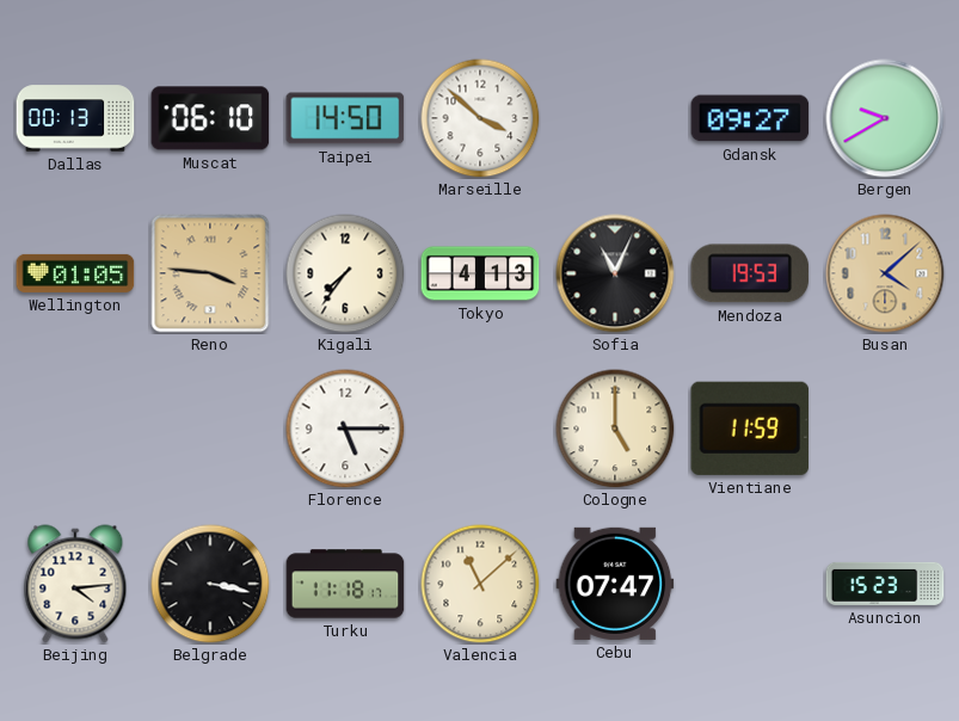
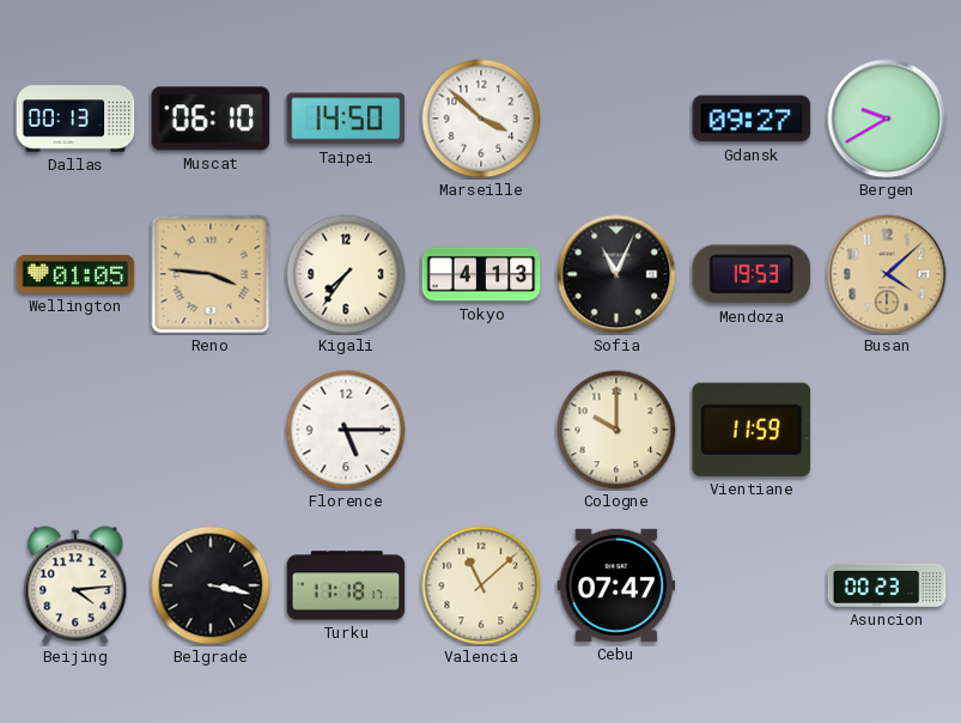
Cologne: 5:00 -> 10:00
Asuncion: 15:23 -> 00:23
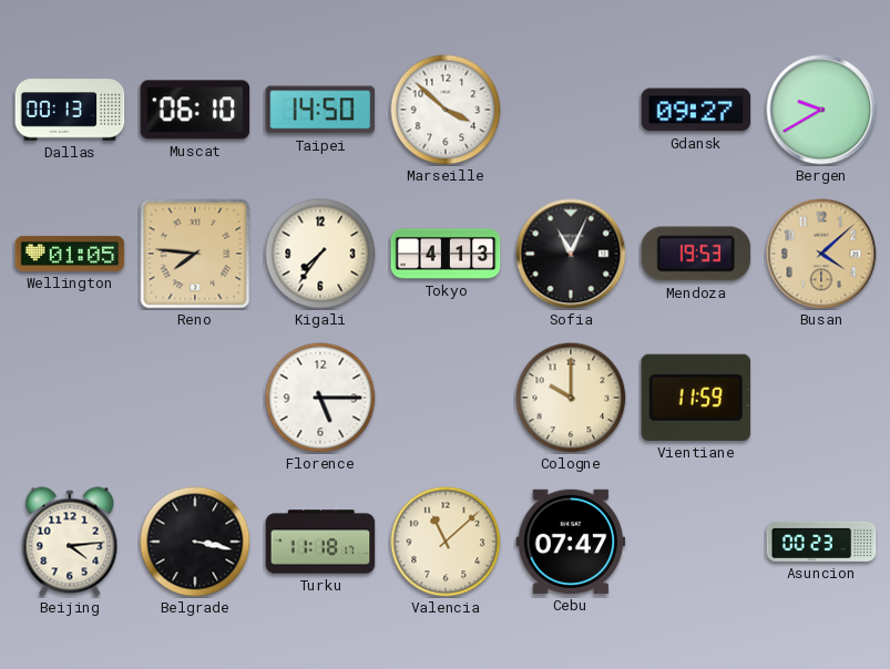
Reno: 3:46 -> 7:46
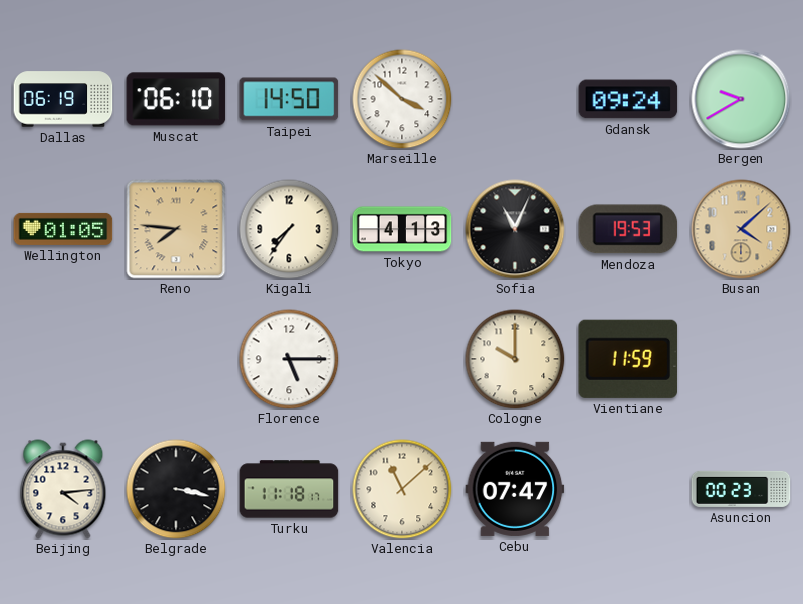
Dallas: 00:13 -> 06:19
Gdansk: 09:27 -> 09:24
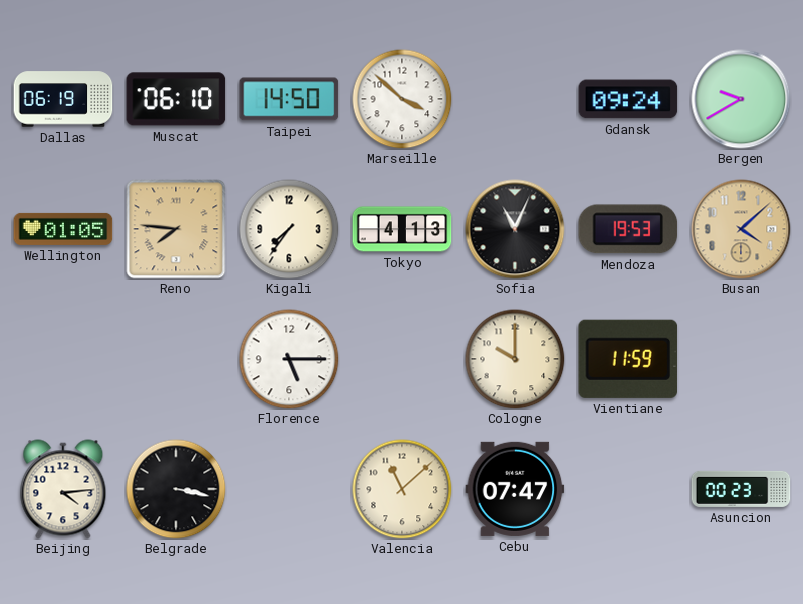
Turku: 11:18 -> none
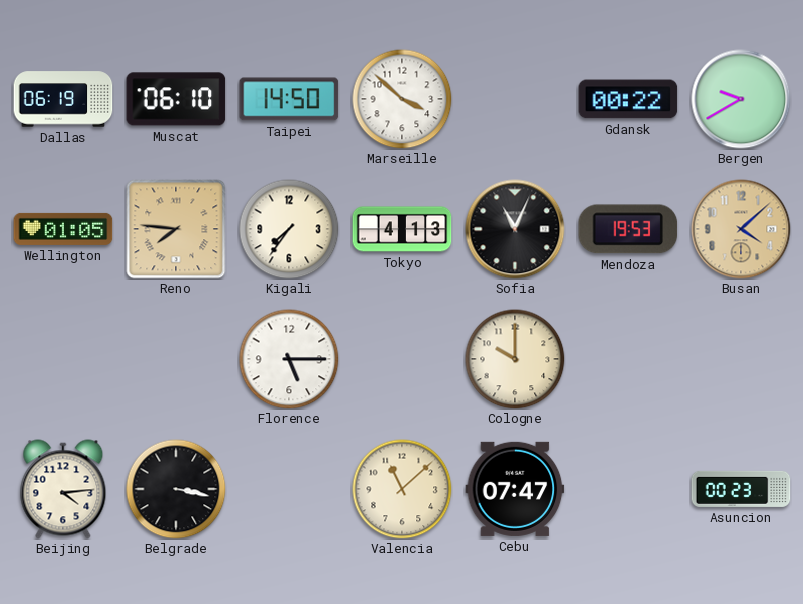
Gdansk: 09:24 -> 00:22
Vientiane: 11:59 -> none
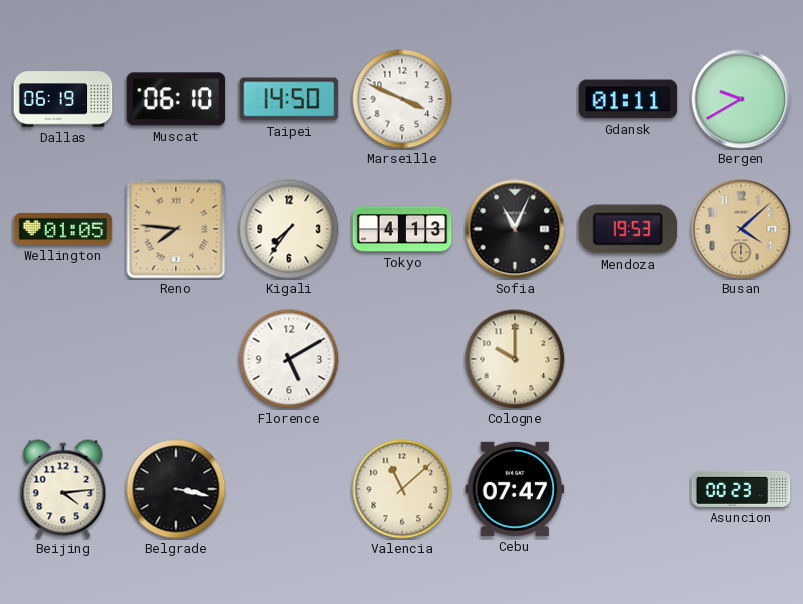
Marseille: 3:52 -> 3:49
Gdansk: 00:22 -> 01:11
Florence: 5:15 -> 5:10
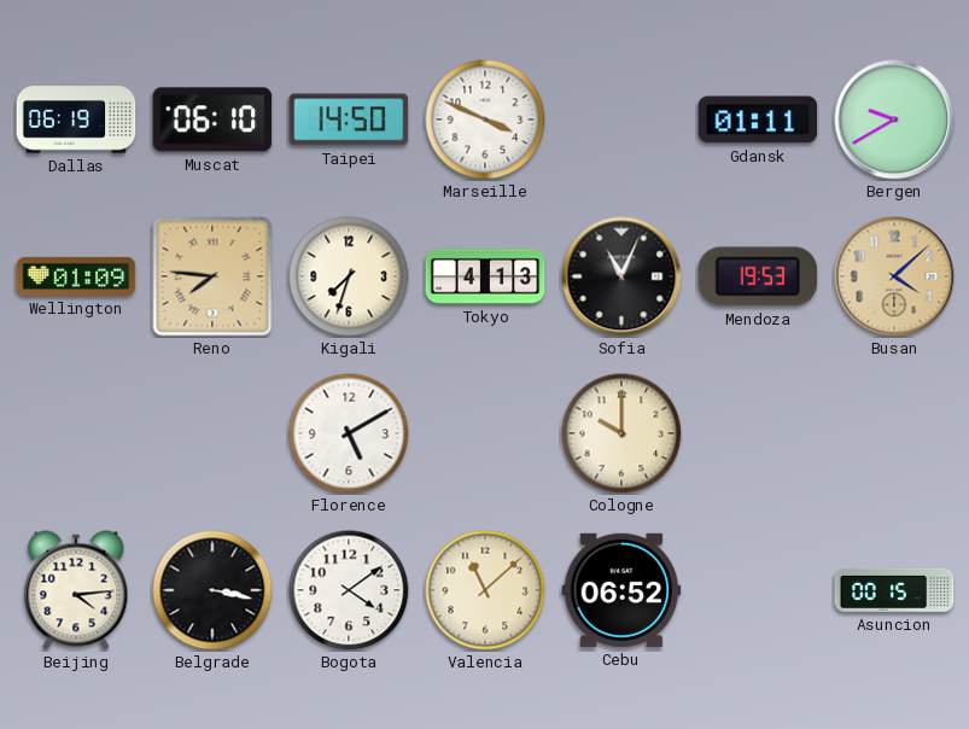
Wellington: 01:05 -> 01:09
Kigali: 7:36 -> 7:33
Bogota: none -> 4:09
Cebu: 07:47 -> 06:52
Asuncion: 00:23 -> 00:15
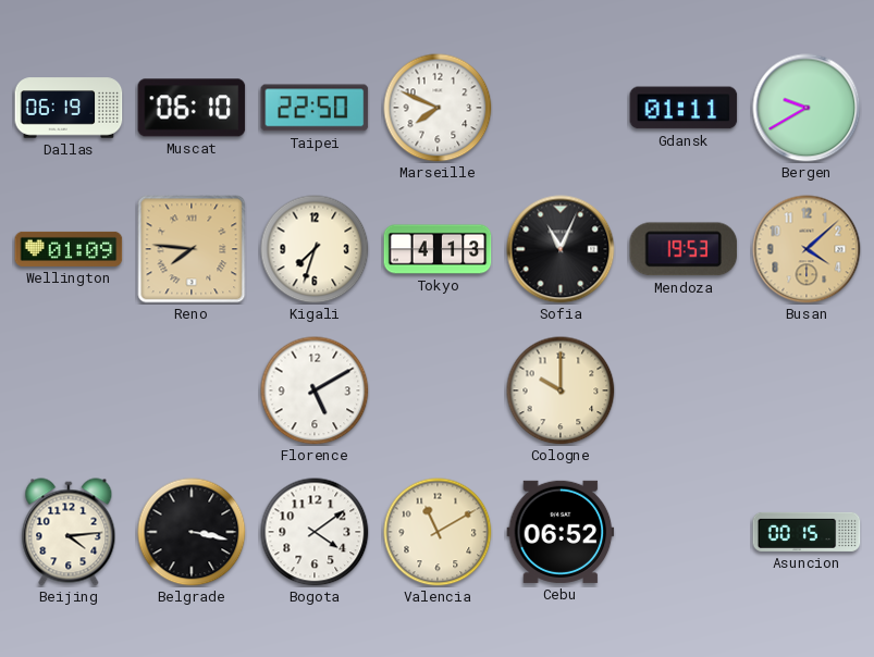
Taipei: 14:50 -> 22:50
Marseille: 3:49 -> 7:49
Valencia: 11:08 -> 11:10
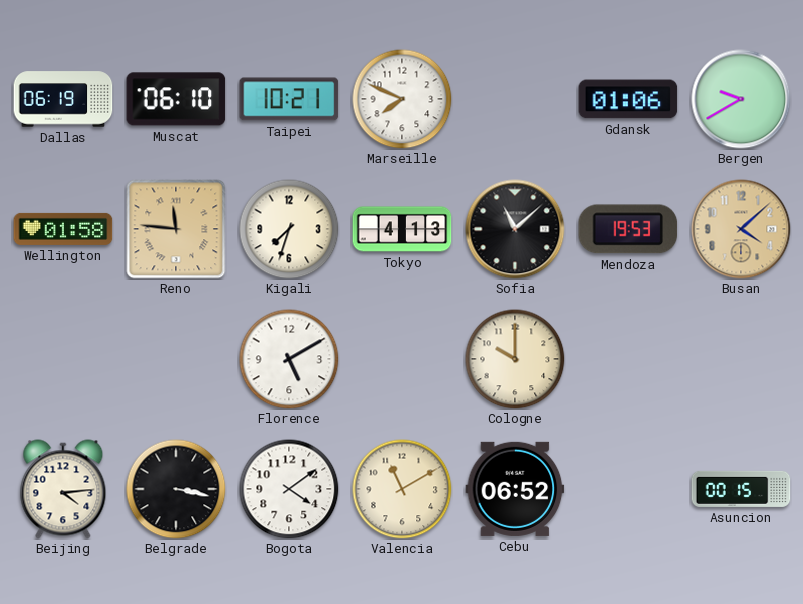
Taipei: 22:50 -> 10:21
Gdansk: 01:11 -> 01:06
Wellington: 01:09 -> 01:58
Reno: 7:46 -> 11:46
Sofia: 11:04 -> 11:08
